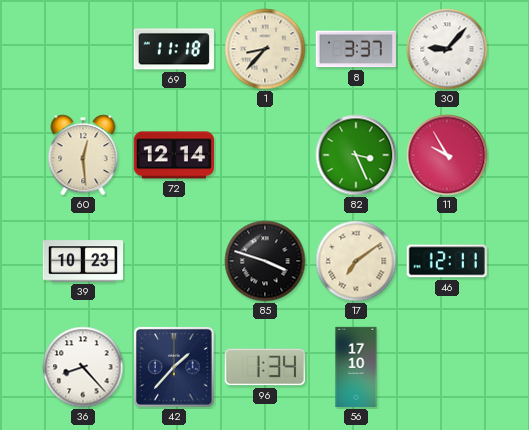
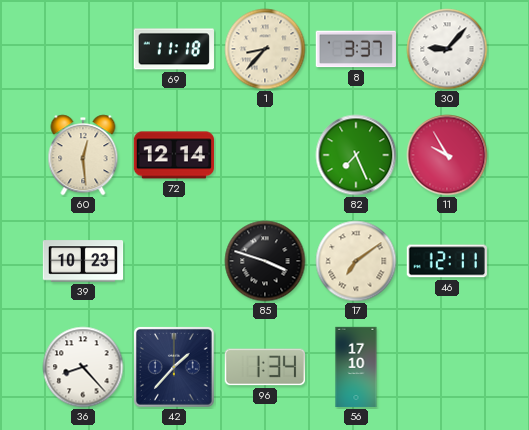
82: 3:26 -> 7:26
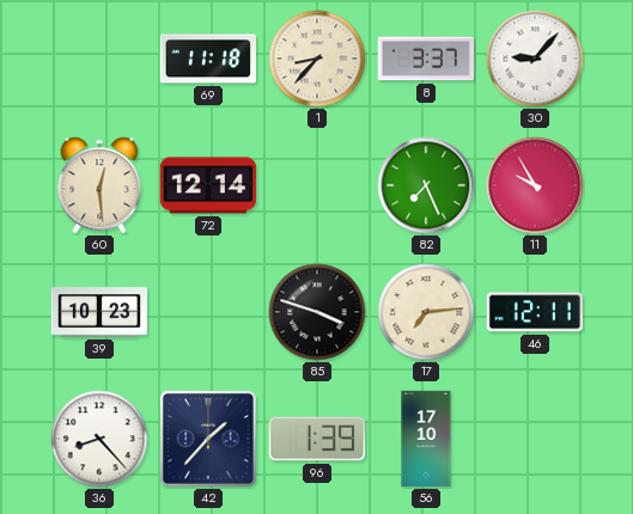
17: 7:09 -> 7:14
96: 1:34 -> 1:39
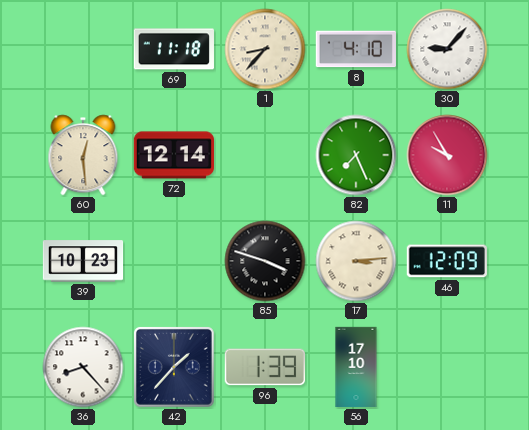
8: 3:37 -> 4:10
17: 7:14 -> 3:14
46: 12:11 -> 12:09
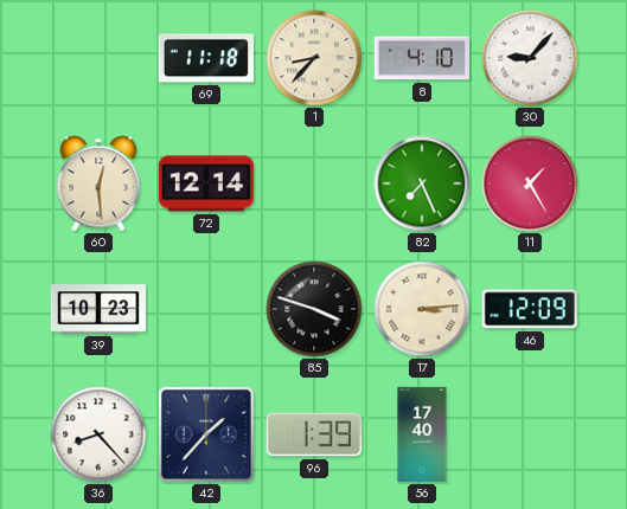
11: 9:55 -> 1:25
56: 17:10 -> 17:40
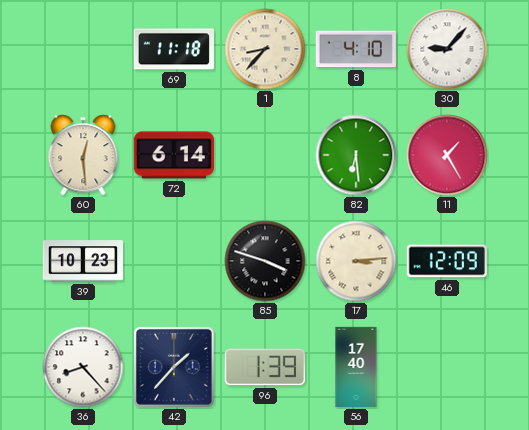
72: 12:14 -> 6:14
82: 7:26 -> 6:29
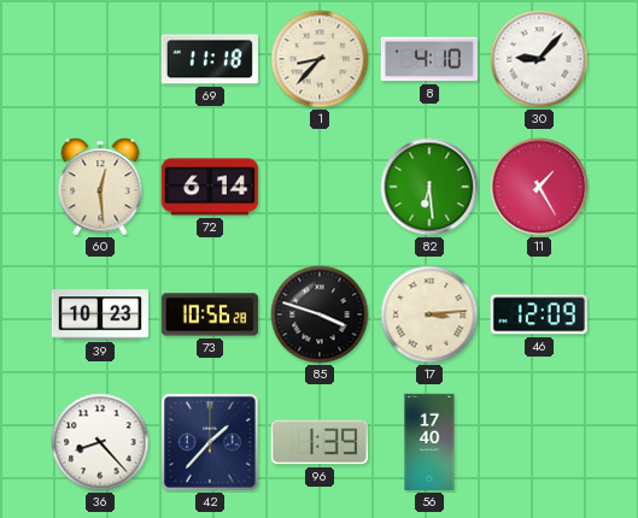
73: none -> 10:56
